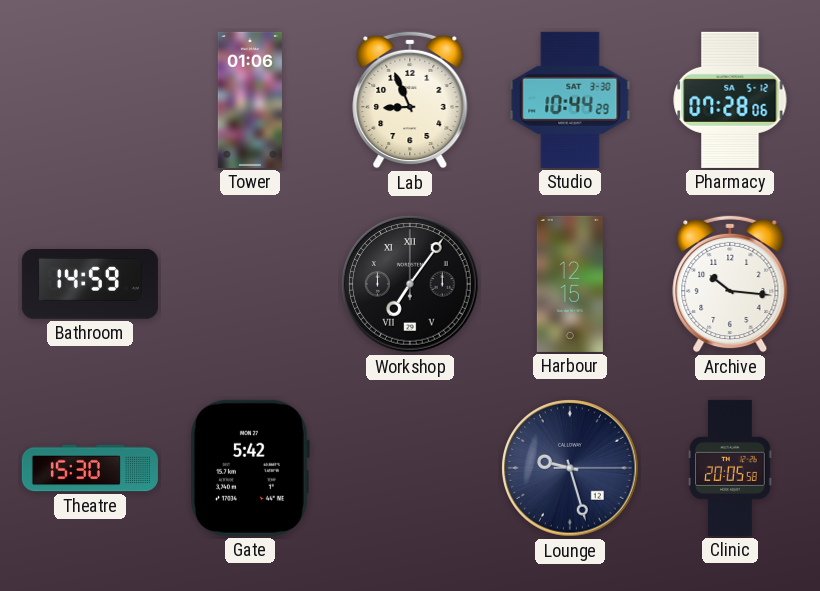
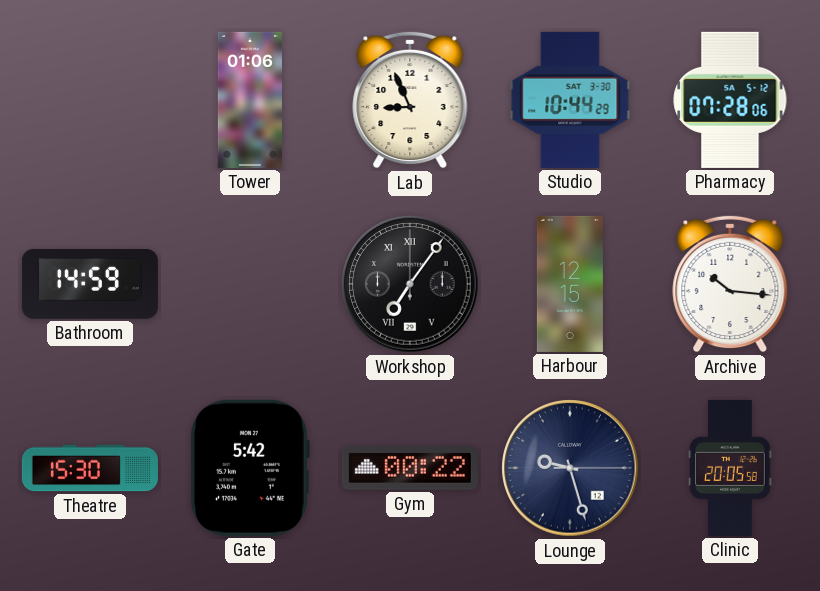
Gym: none -> 00:22
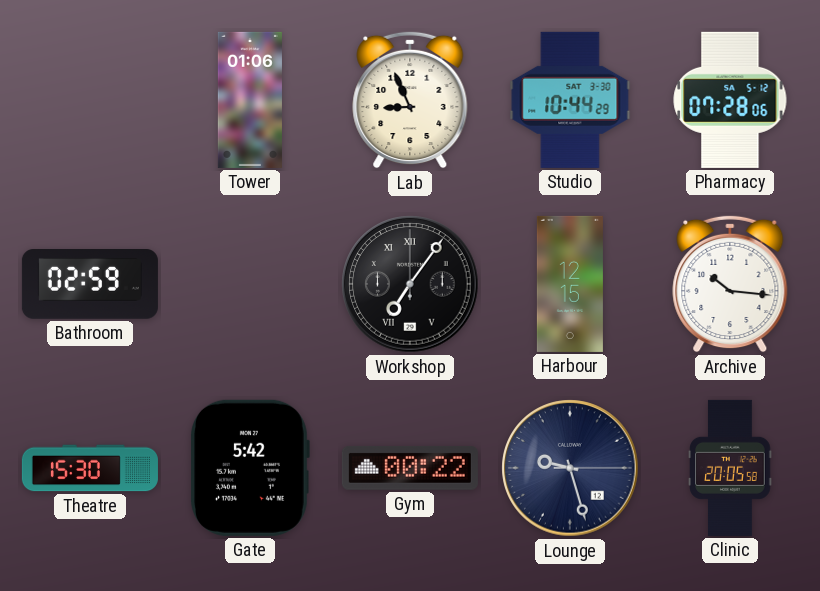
Bathroom: 14:59 -> 02:59
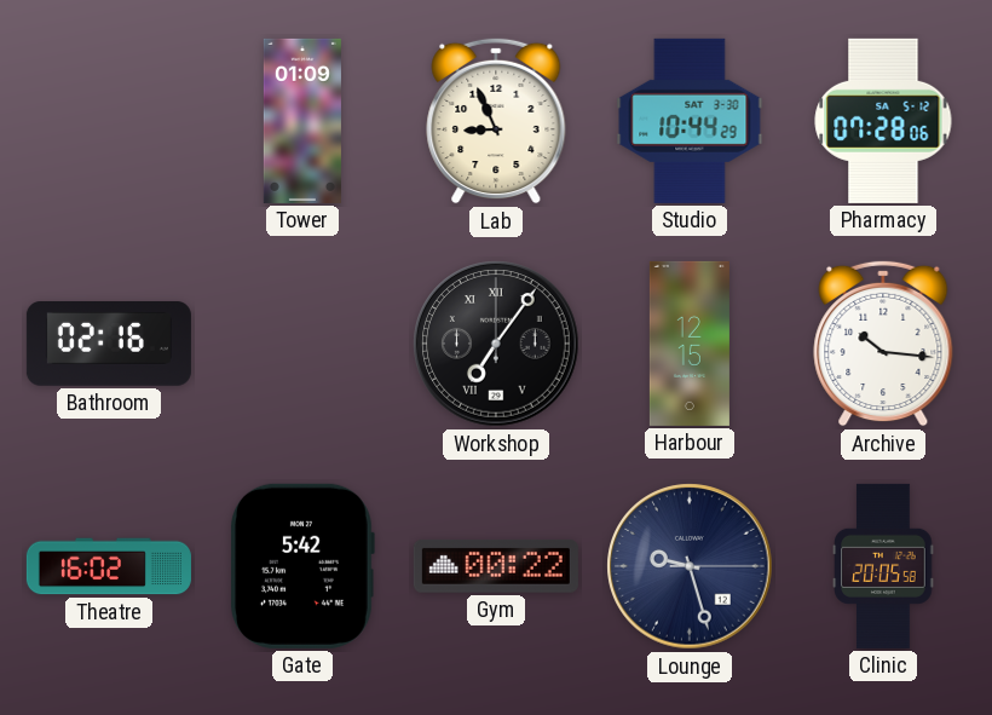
Tower: 01:06 -> 01:09
Bathroom: 02:59 -> 02:16
Theatre: 15:30 -> 16:02
